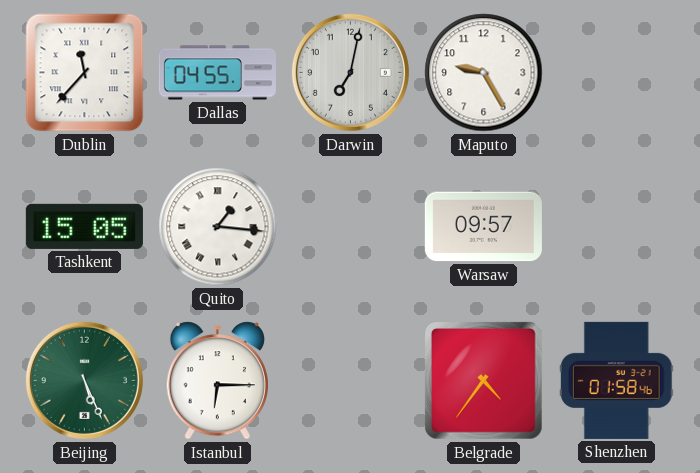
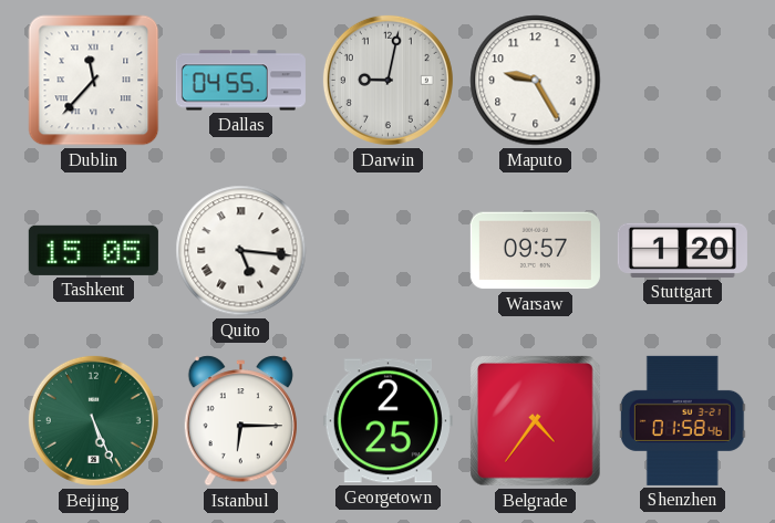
Darwin: 7:02 -> 9:02
Quito: 1:16 -> 5:16
Stuttgart: none -> 1:20
Georgetown: none -> 2:25
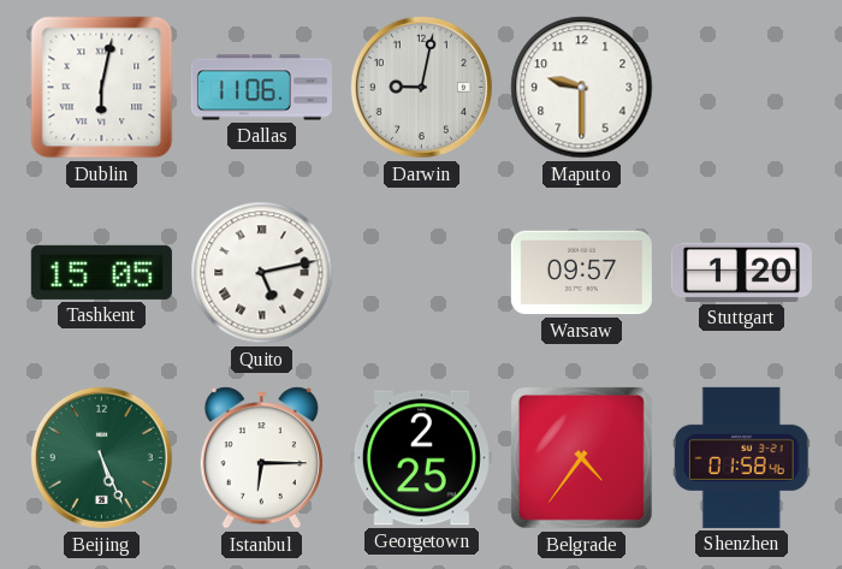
Dublin: 11:37 -> 6:02
Dallas: 04:55 -> 11:06
Maputo: 9:25 -> 9:30
Quito: 5:16 -> 5:13
